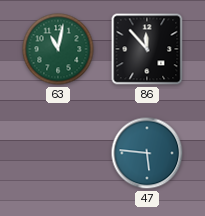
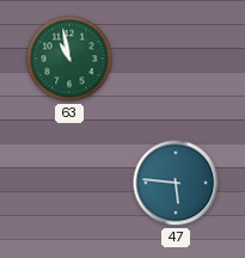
63: 11:02 -> 10:58
86: 11:53 -> none
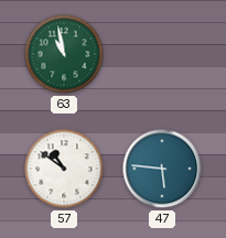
57: none -> 10:51
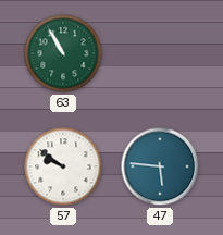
63: 10:58 -> 10:55
57: 10:51 -> 9:51
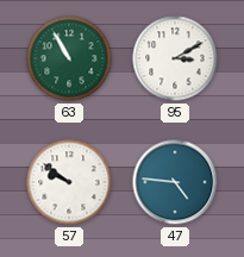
95: none -> 3:10
47: 5:46 -> 4:46
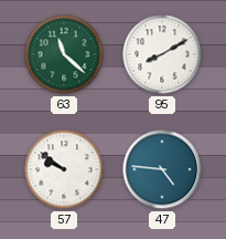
63: 10:55 -> 11:22
95: 3:10 -> 8:10
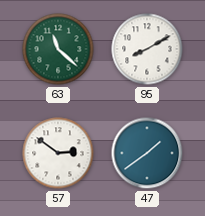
57: 9:51 -> 2:51
47: 4:46 -> 1:39
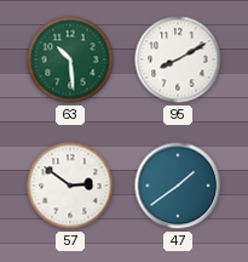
63: 11:22 -> 10:29
